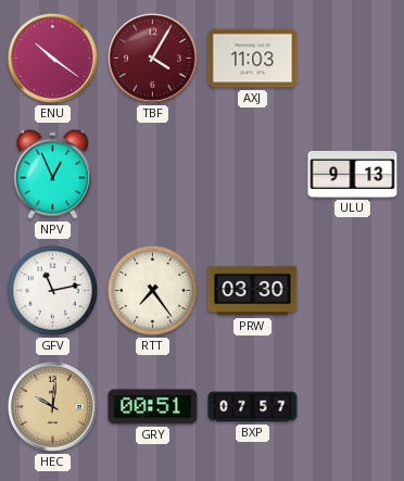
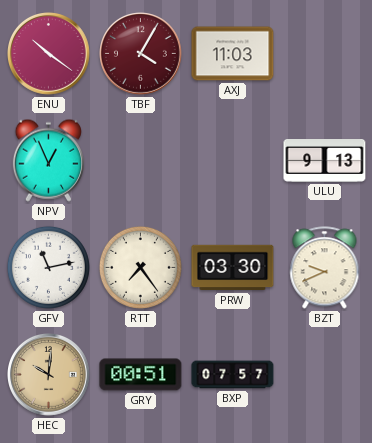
BZT: none -> 9:41
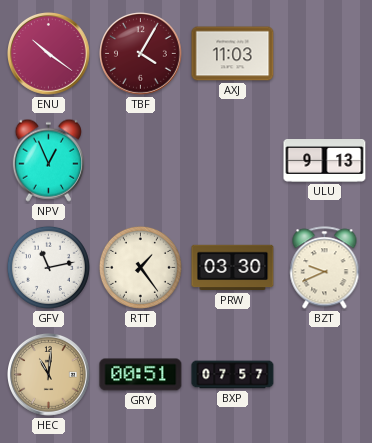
RTT: 7:24 -> 1:24
HEC: 10:01 -> 11:01
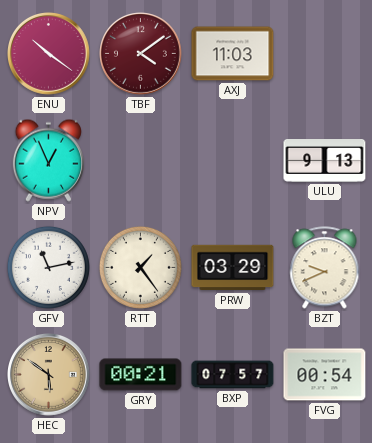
TBF: 4:05 -> 4:09
PRW: 03:30 -> 03:29
HEC: 11:01 -> 5:51
GRY: 00:51 -> 00:21
FVG: none -> 00:54
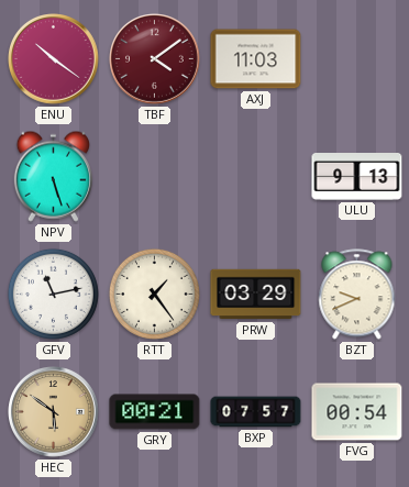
NPV: 12:56 -> 5:27
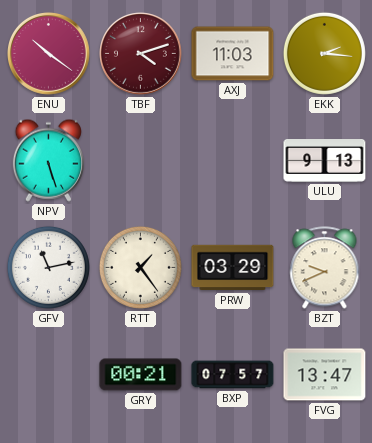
TBF: 4:09 -> 4:12
EKK: none -> 2:16
HEC: 5:51 -> none
FVG: 00:54 -> 13:47
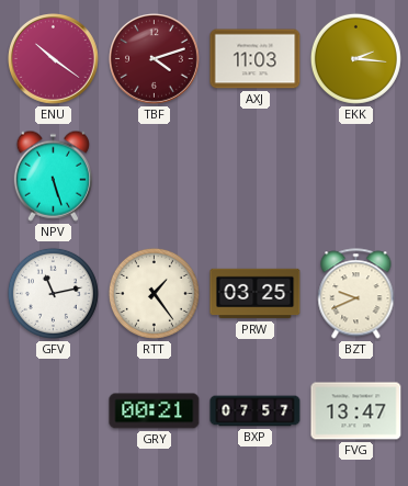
ULU: 9:13 -> none
PRW: 03:29 -> 03:25
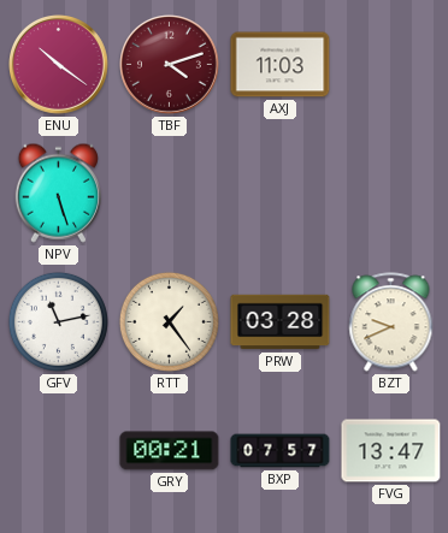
EKK: 2:16 -> none
PRW: 03:25 -> 03:28
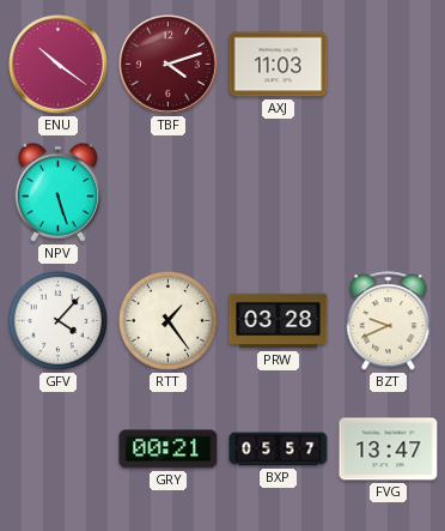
GFV: 11:13 -> 4:07
BXP: 07:57 -> 05:57
